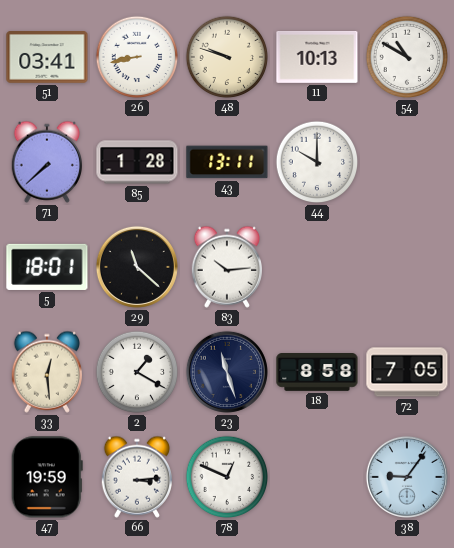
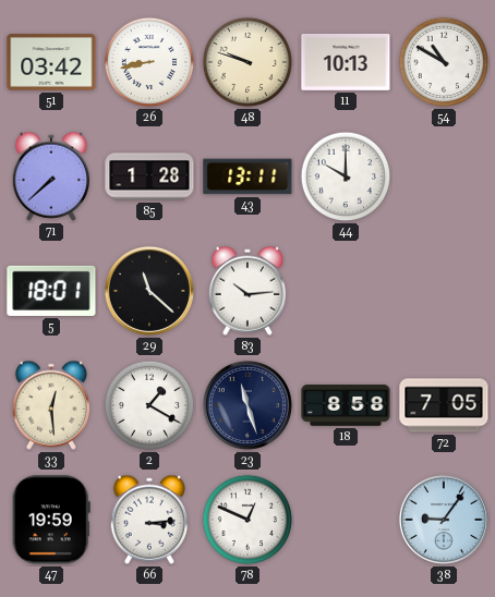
51: 03:41 -> 03:42
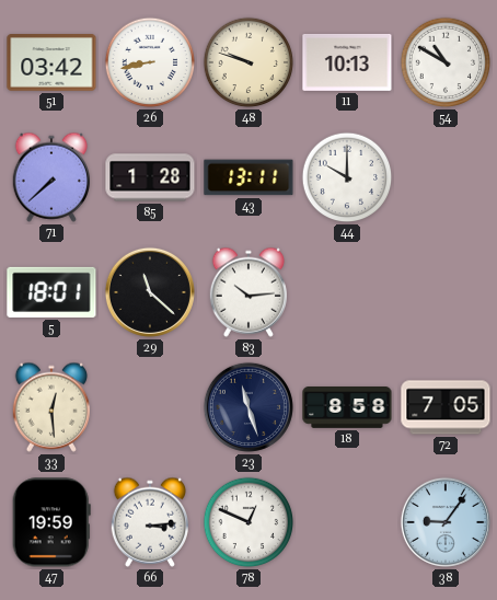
2: 1:20 -> none
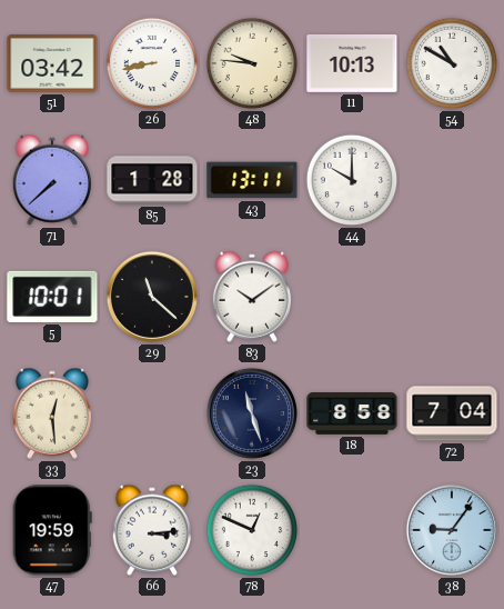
48: 9:48 -> 9:46
5: 18:01 -> 10:01
83: 10:14 -> 10:09
72: 7:05 -> 7:04
